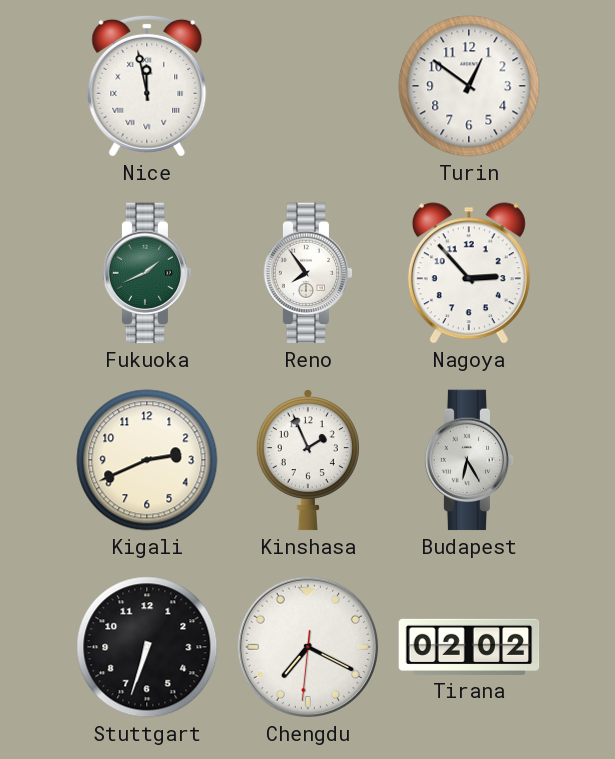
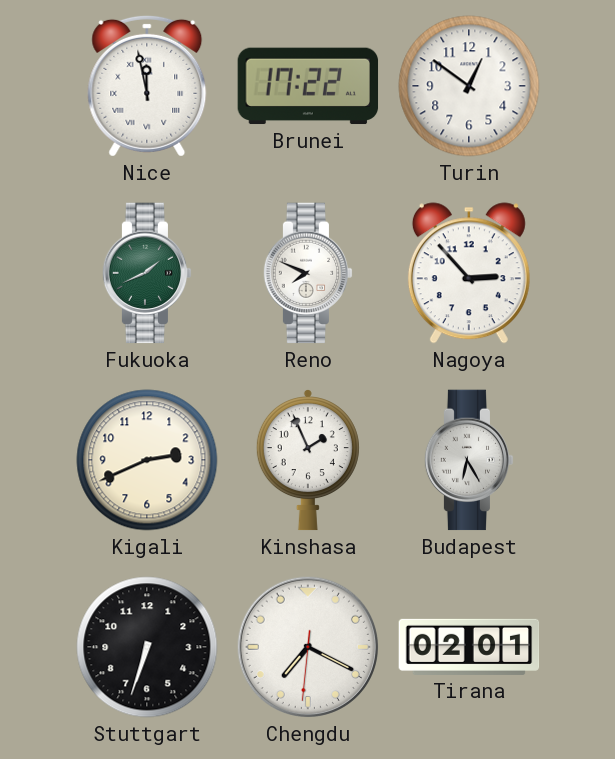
Brunei: none -> 17:22
Reno: 7:54 -> 7:49
Tirana: 02:02 -> 02:01
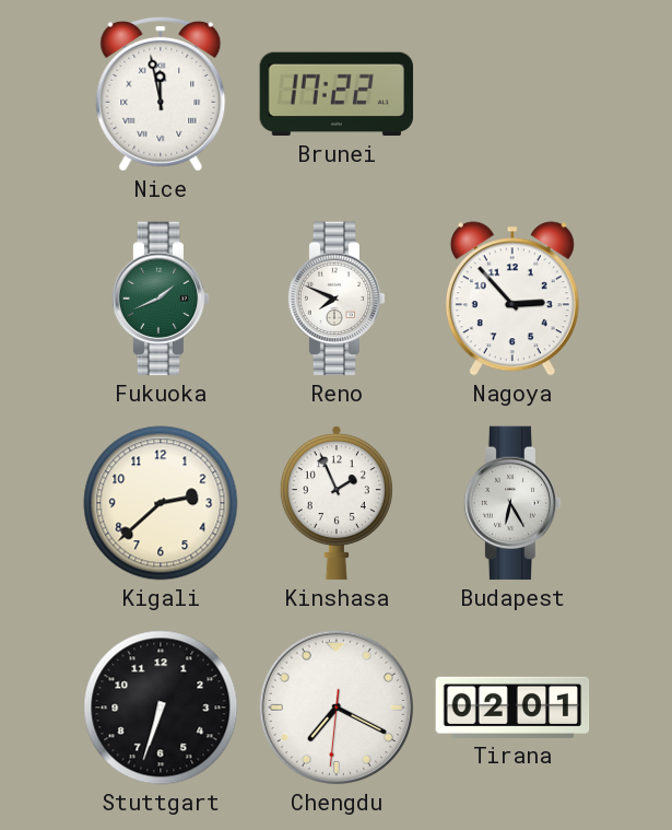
Turin: 12:51 -> none
Kigali: 2:41 -> 2:38
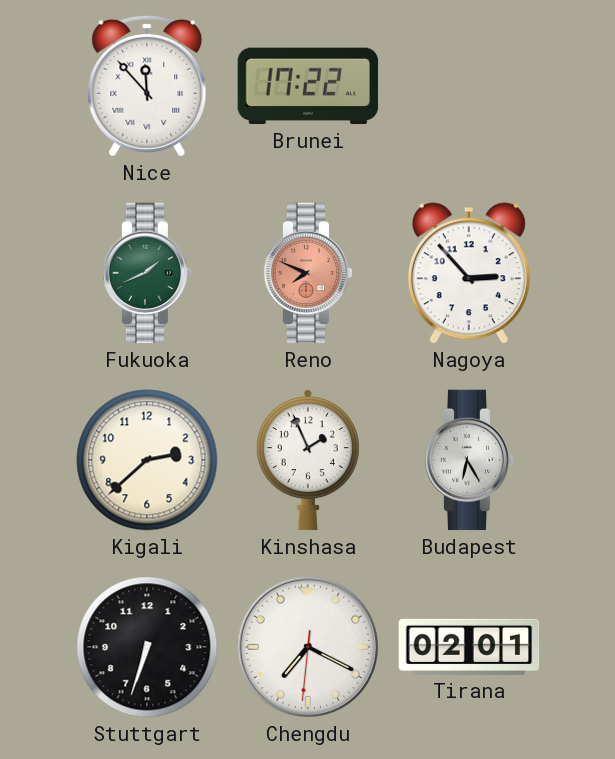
Nice: 11:58 -> 11:53
Reno dial: white -> salmon
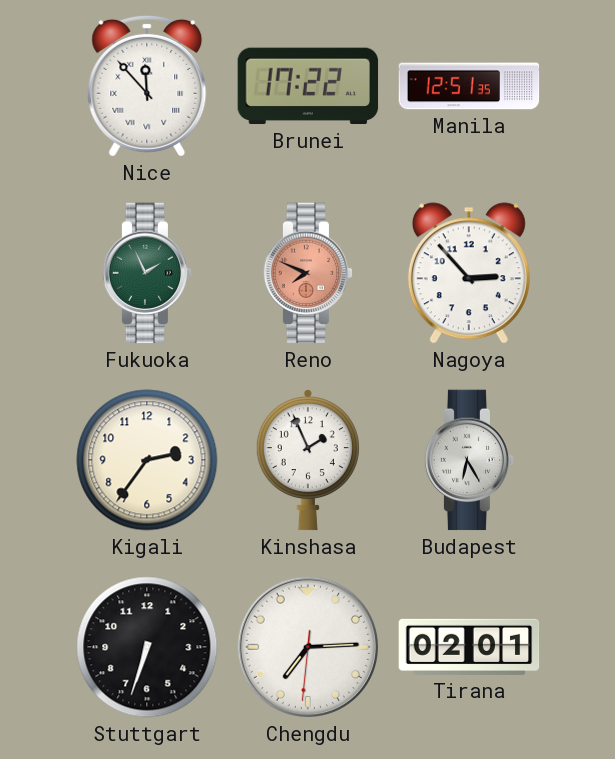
Manila: none -> 12:51
Fukuoka: 1:41 -> 1:56
Kigali: 2:38 -> 2:36
Chengdu: 7:19 -> 7:14
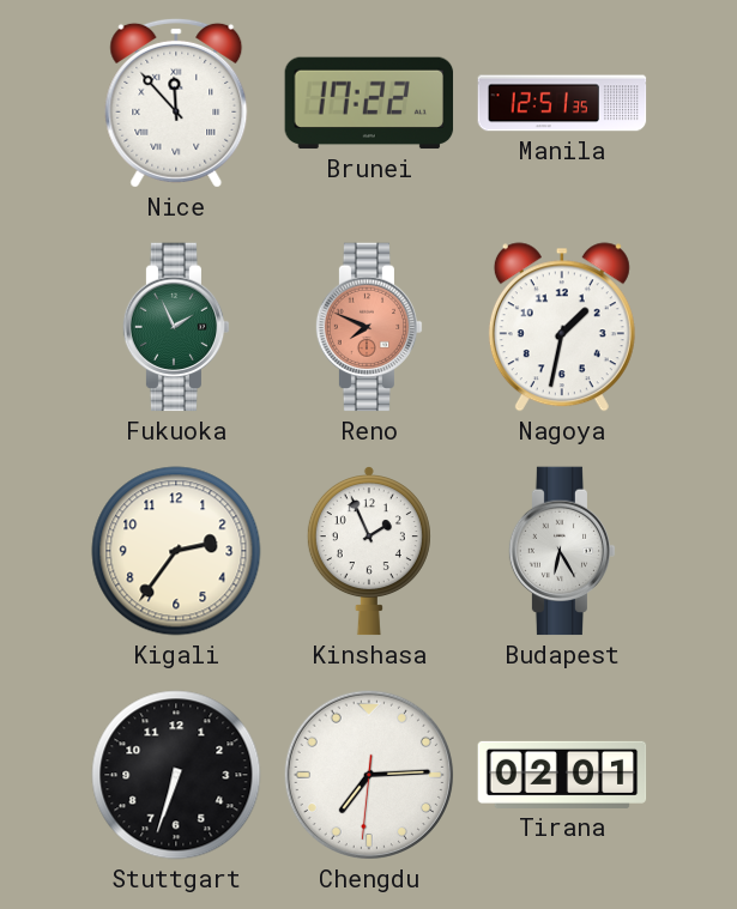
Nagoya: 2:53 -> 1:32
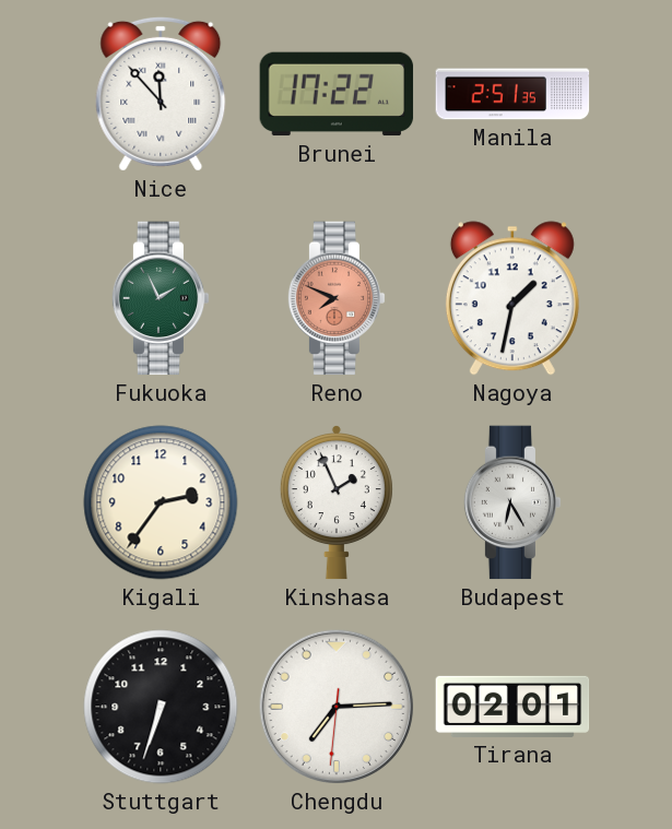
Manila: 12:51 -> 2:51
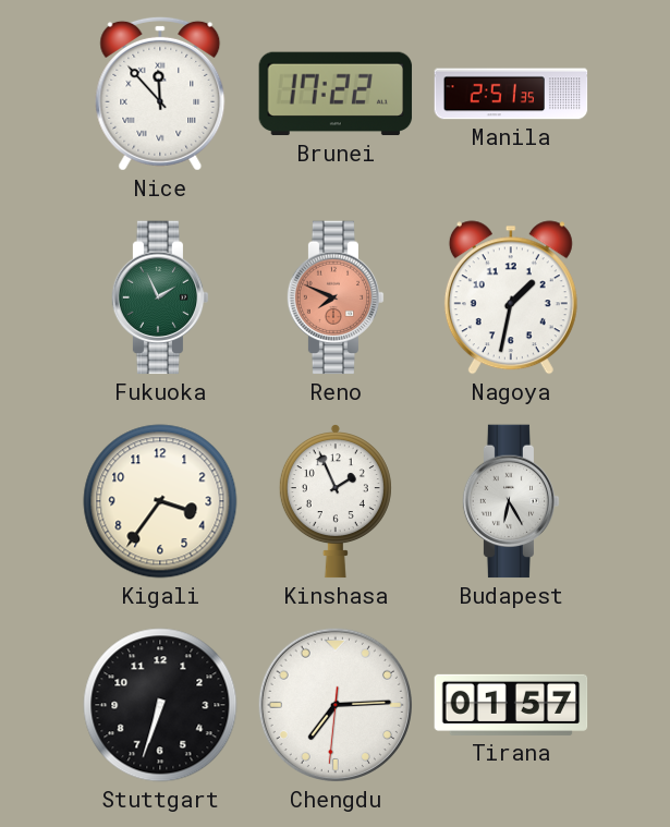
Kigali: 2:36 -> 3:36
Tirana: 02:01 -> 01:57
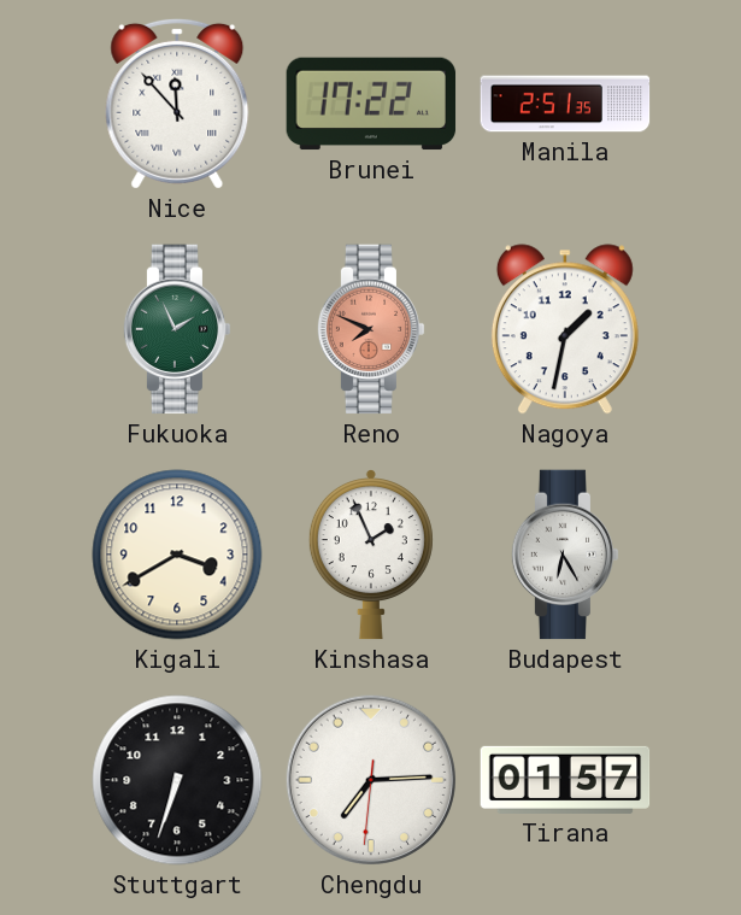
Kigali: 3:36 -> 3:40
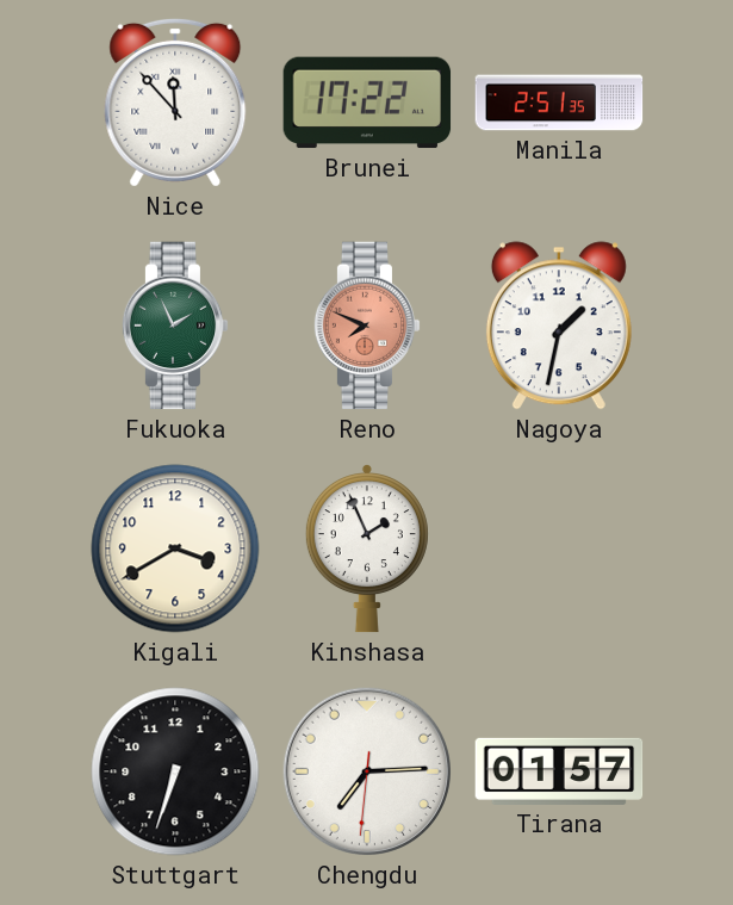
Budapest: 6:25 -> none
